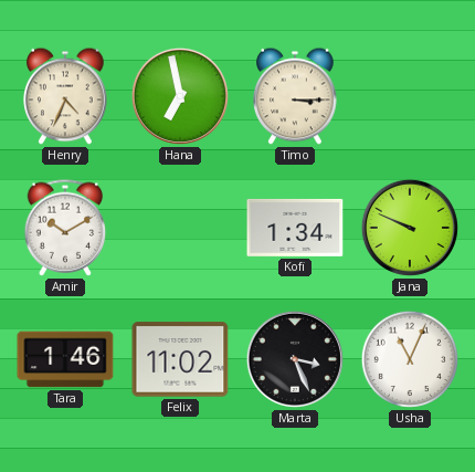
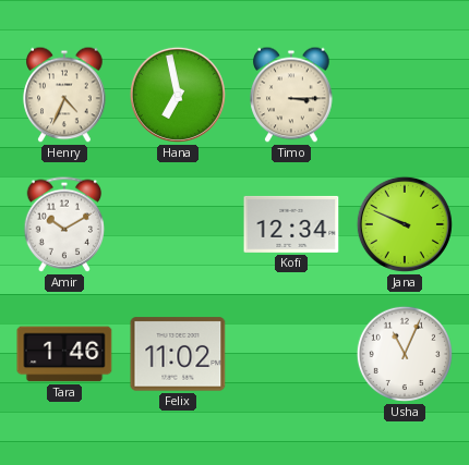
Kofi: 1:34 -> 12:34
Marta: 3:26 -> none
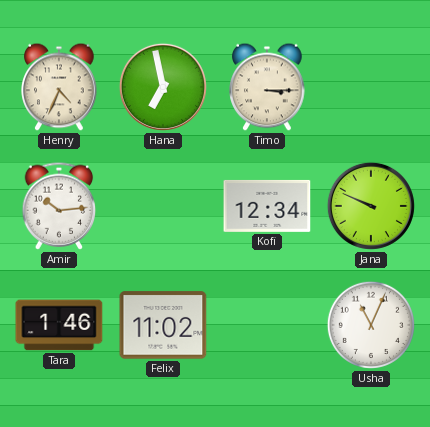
Amir: 10:10 -> 10:14
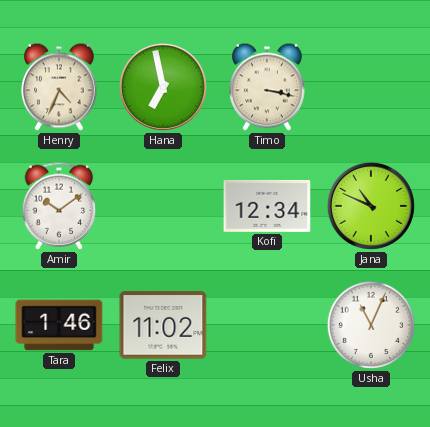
Timo: 3:15 -> 3:17
Amir: 10:14 -> 10:09
Jana: 9:49 -> 10:49
